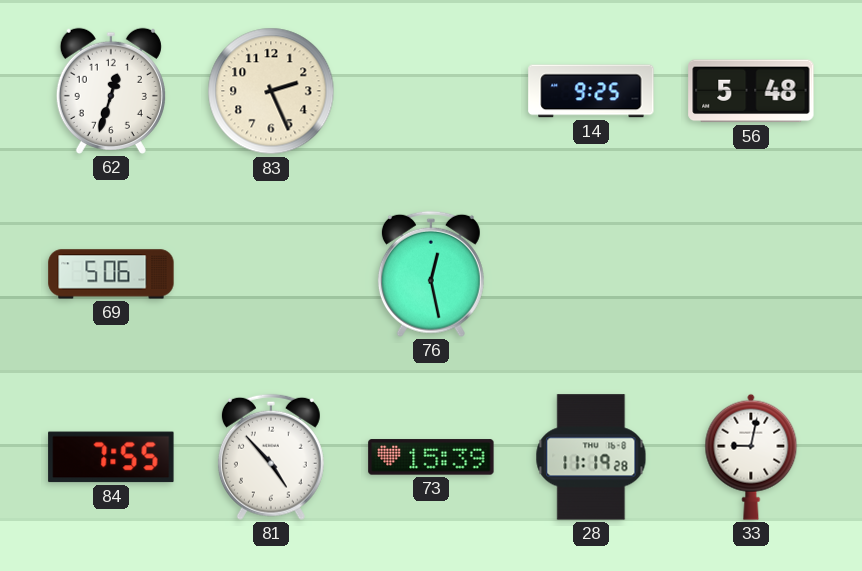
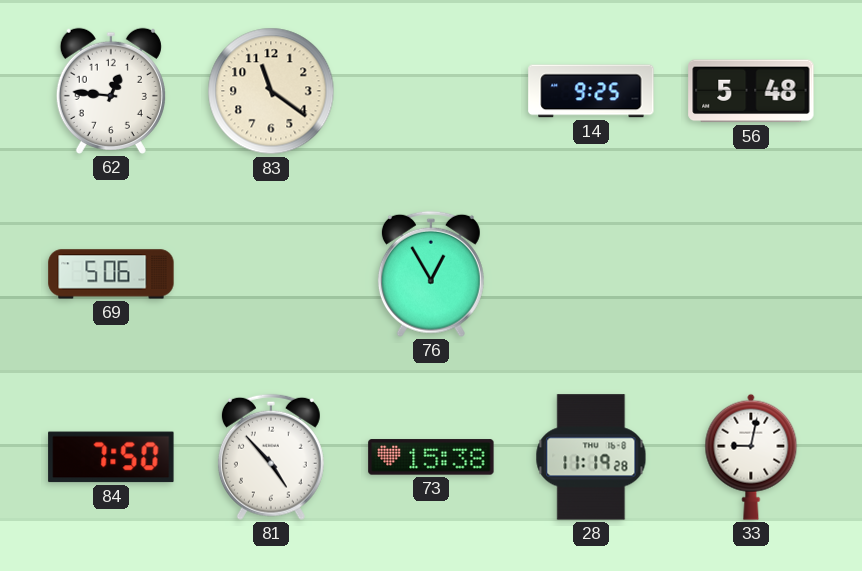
62: 12:33 -> 12:46
83: 2:26 -> 11:21
76: 12:28 -> 12:55
84: 7:55 -> 7:50
73: 15:39 -> 15:38
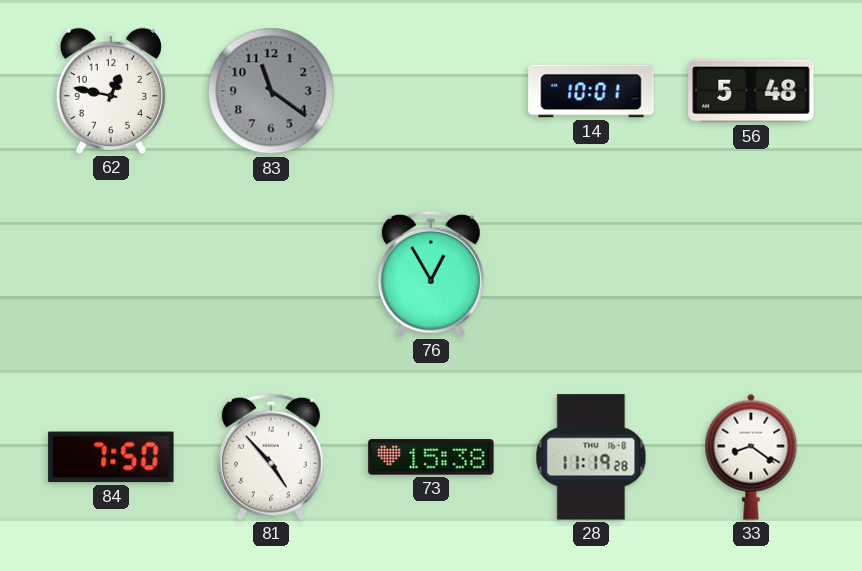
62: 12:46 -> 12:47
83 dial: cream -> grey
14: 9:25 -> 10:01
69: 5:06 -> none
33: 9:02 -> 8:21
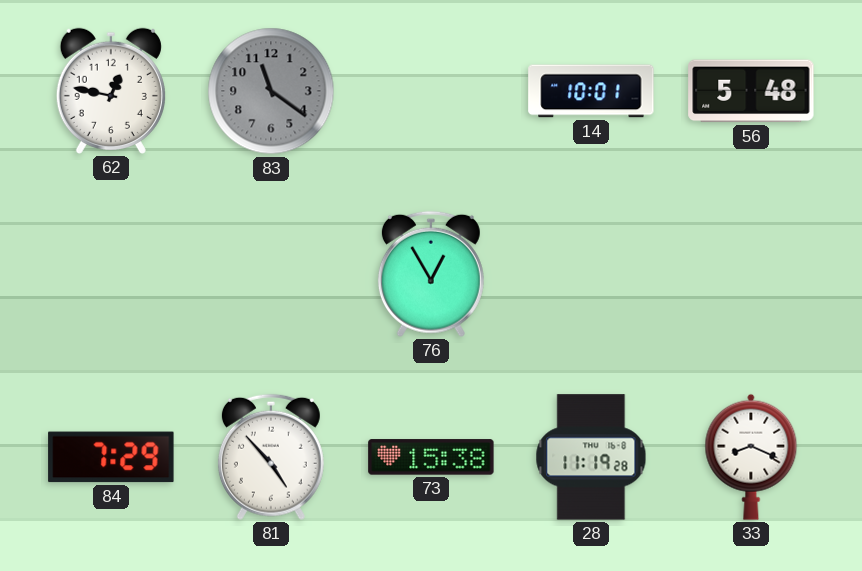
84: 7:50 -> 7:29
33: 8:21 -> 8:19
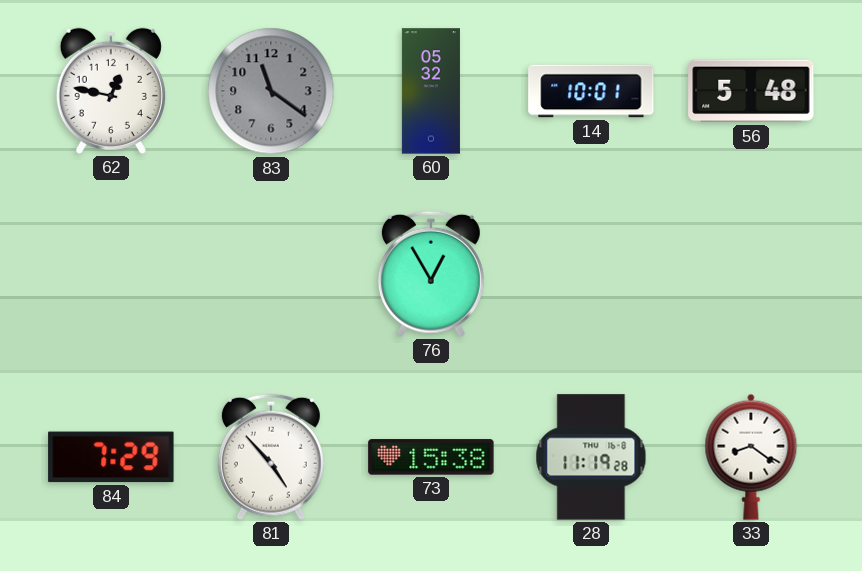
60: none -> 05:32
33: 8:19 -> 8:21
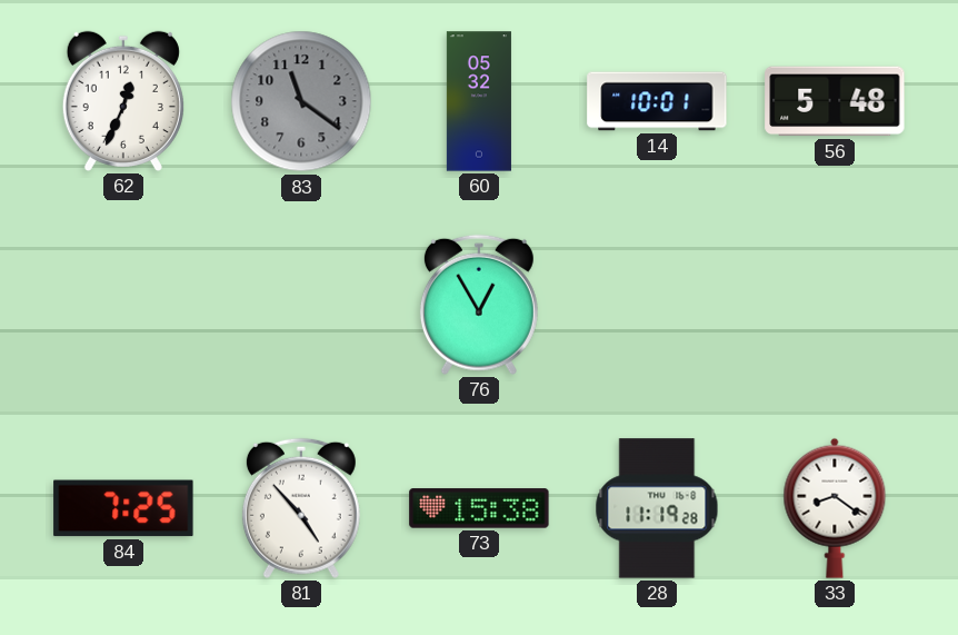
62: 12:47 -> 12:34
84: 7:29 -> 7:25
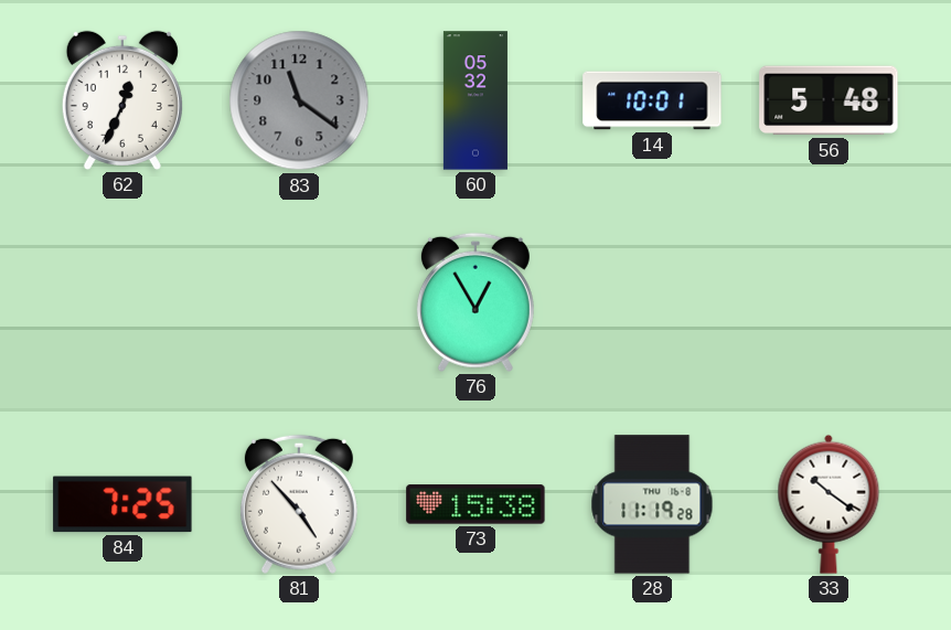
33: 8:21 -> 10:21
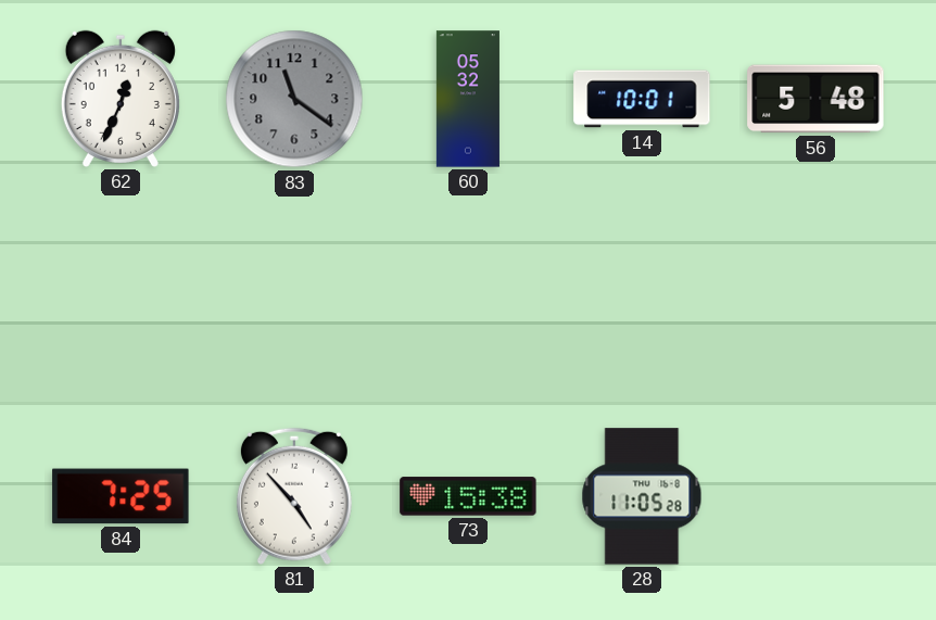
76: 12:55 -> none
28: 11:19 -> 11:05
33: 10:21 -> none
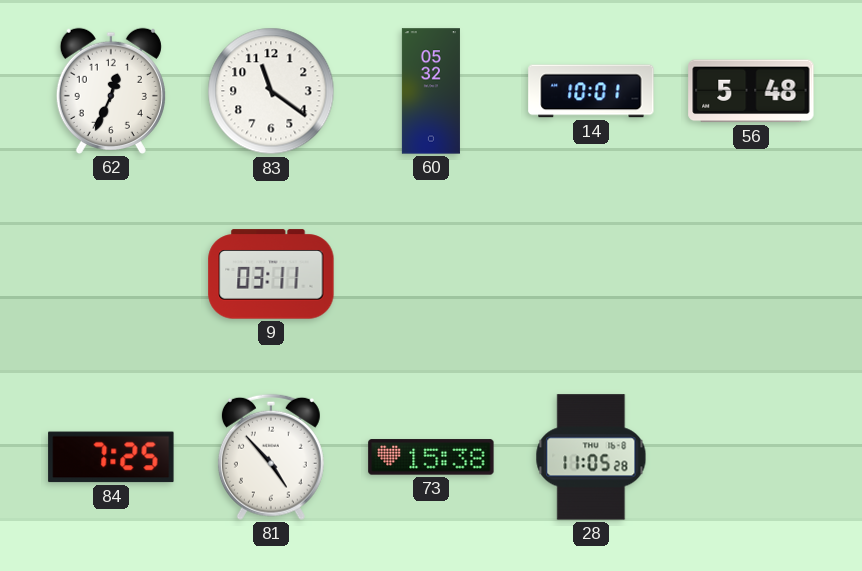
83 dial: grey -> white
9: none -> 03:11
